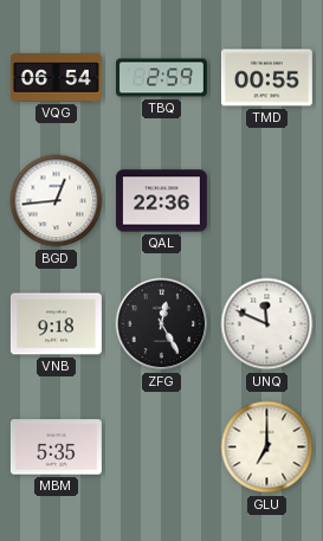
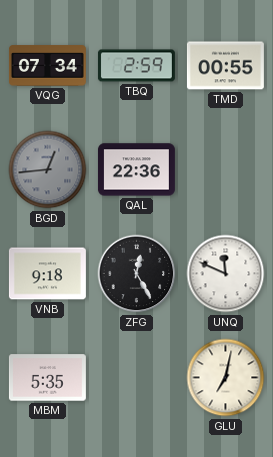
VQG: 06:54 -> 07:34
BGD dial: white -> grey
GLU: 7:00 -> 7:02
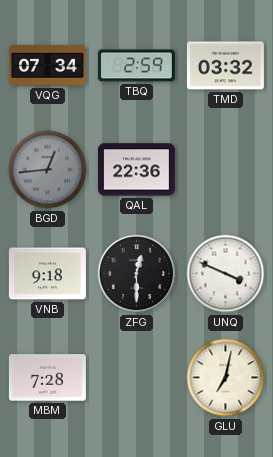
TMD: 00:55 -> 03:32
ZFG: 12:25 -> 12:30
UNQ: 11:49 -> 3:49
MBM: 5:35 -> 7:28
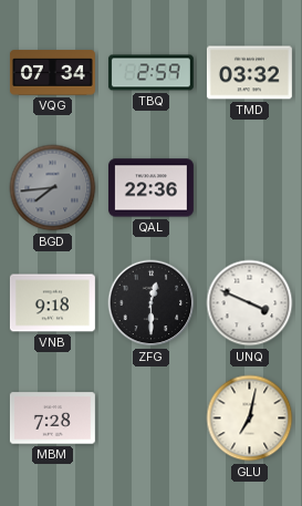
BGD: 12:44 -> 7:44
